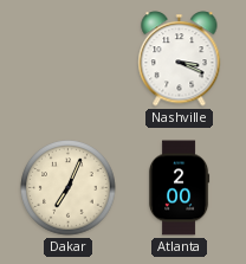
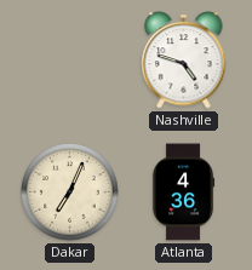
Nashville: 3:19 -> 4:48
Atlanta: 2:00 -> 4:36
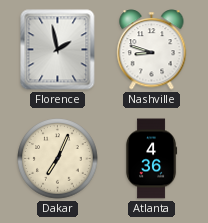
Florence: none -> 1:58
Nashville: 4:48 -> 8:48
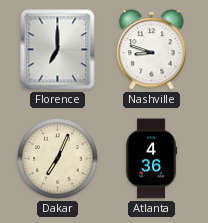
Florence: 1:58 -> 7:00
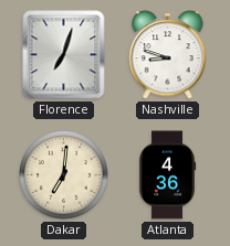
Florence: 7:00 -> 7:03
Dakar: 7:04 -> 7:01
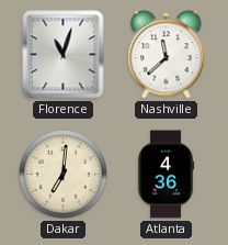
Florence: 7:03 -> 11:03
Nashville: 8:48 -> 11:38
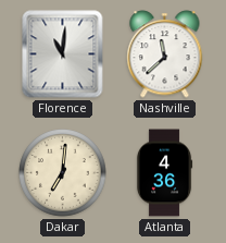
Florence: 11:03 -> 11:01
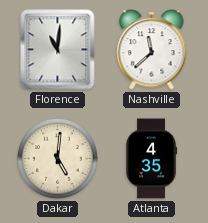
Dakar: 7:01 -> 5:01
Atlanta: 4:36 -> 4:35
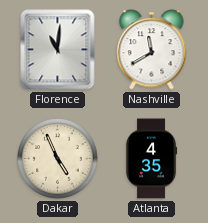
Nashville: 11:38 -> 11:40
Dakar: 5:01 -> 4:56
